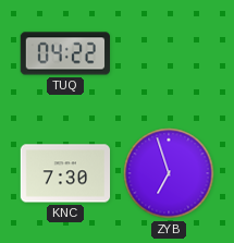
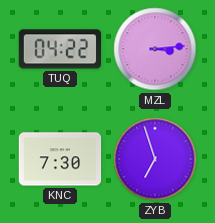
MZL: none -> 3:14
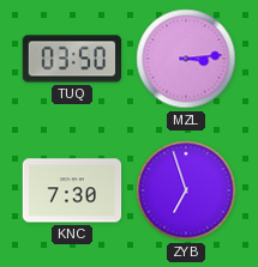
TUQ: 04:22 -> 03:50
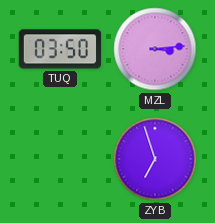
KNC: 7:30 -> none
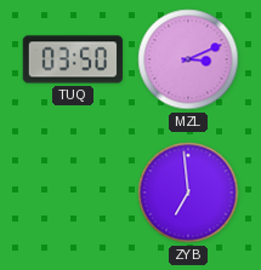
MZL: 3:14 -> 3:11
ZYB: 6:57 -> 6:59
